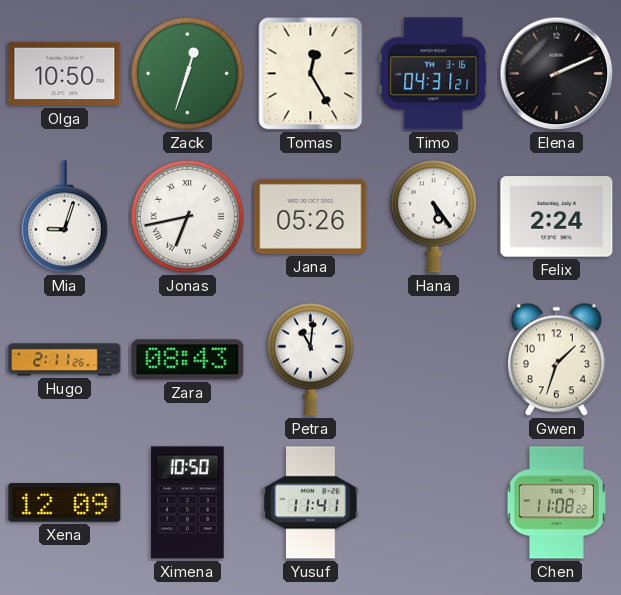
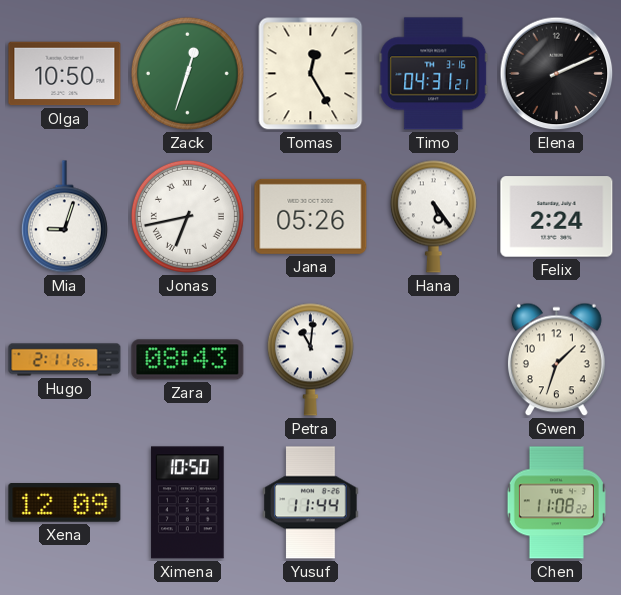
Yusuf: 11:41 -> 11:44
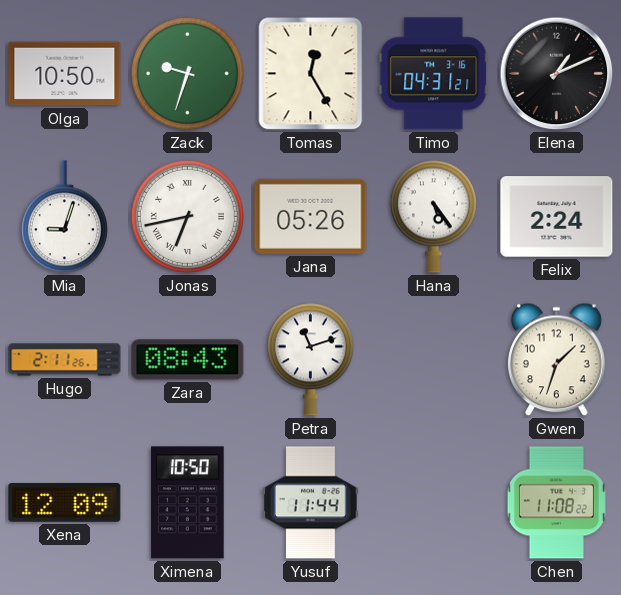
Zack: 12:33 -> 9:33
Elena: 2:11 -> 1:11
Petra: 11:01 -> 11:12
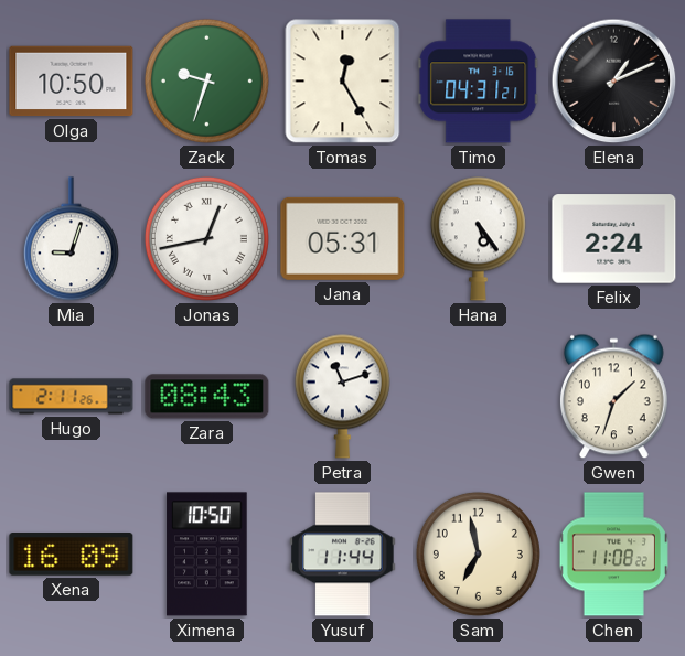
Jonas: 6:43 -> 12:43
Jana: 05:26 -> 05:31
Xena: 12:09 -> 16:09
Sam: none -> 6:58
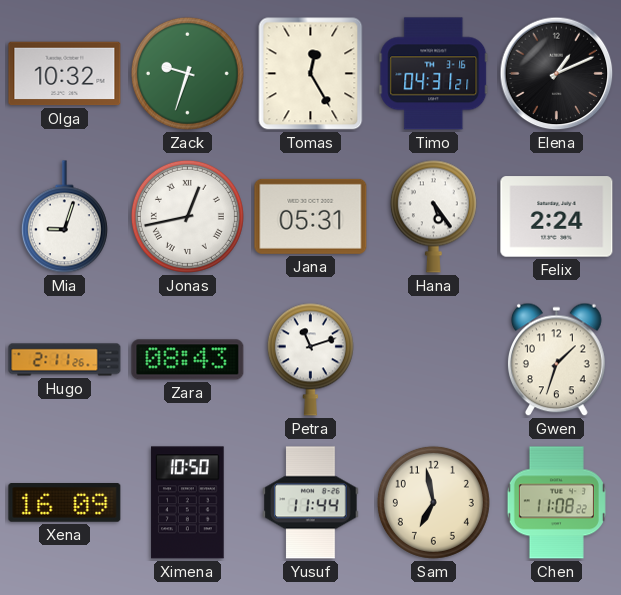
Olga: 10:50 -> 10:32
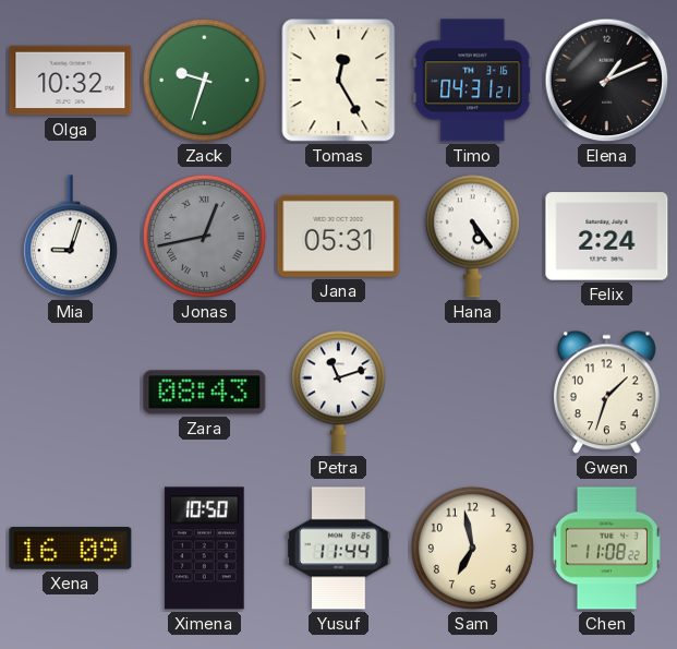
Jonas dial: white -> grey
Hugo: 2:11 -> none
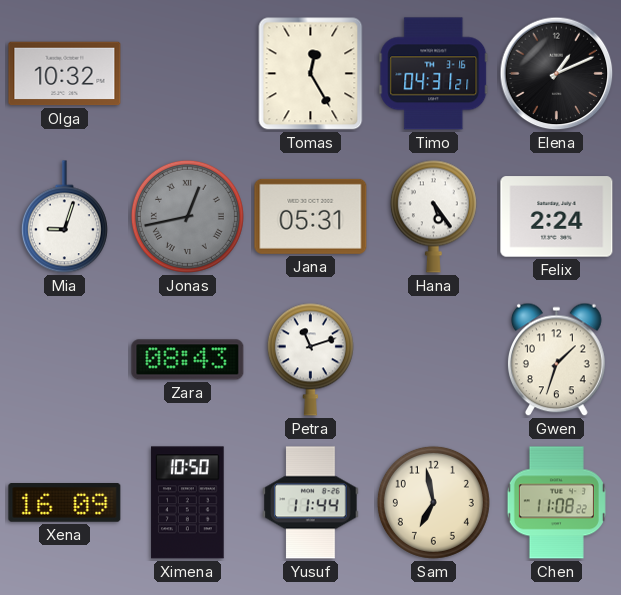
Zack: 9:33 -> none
